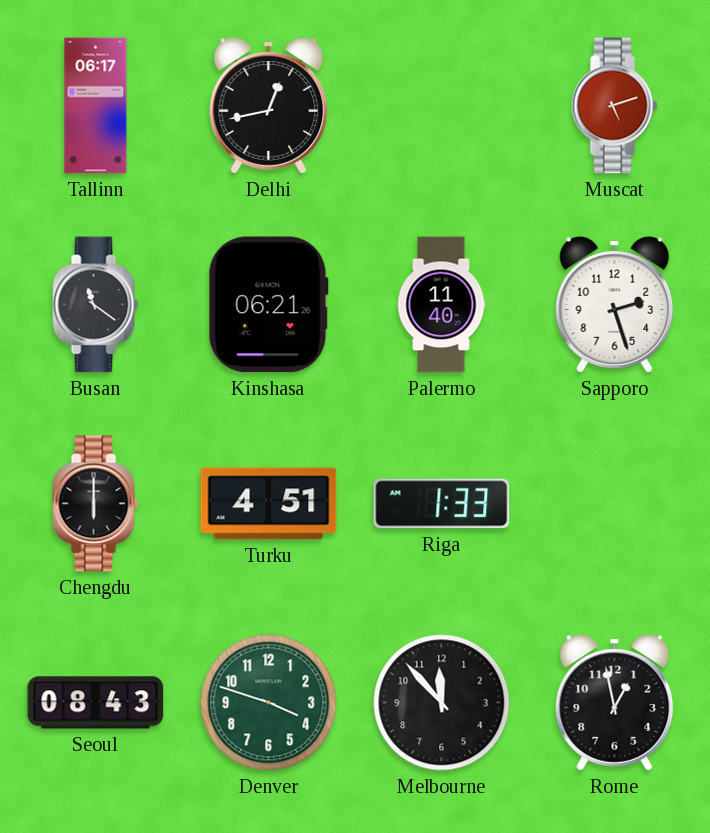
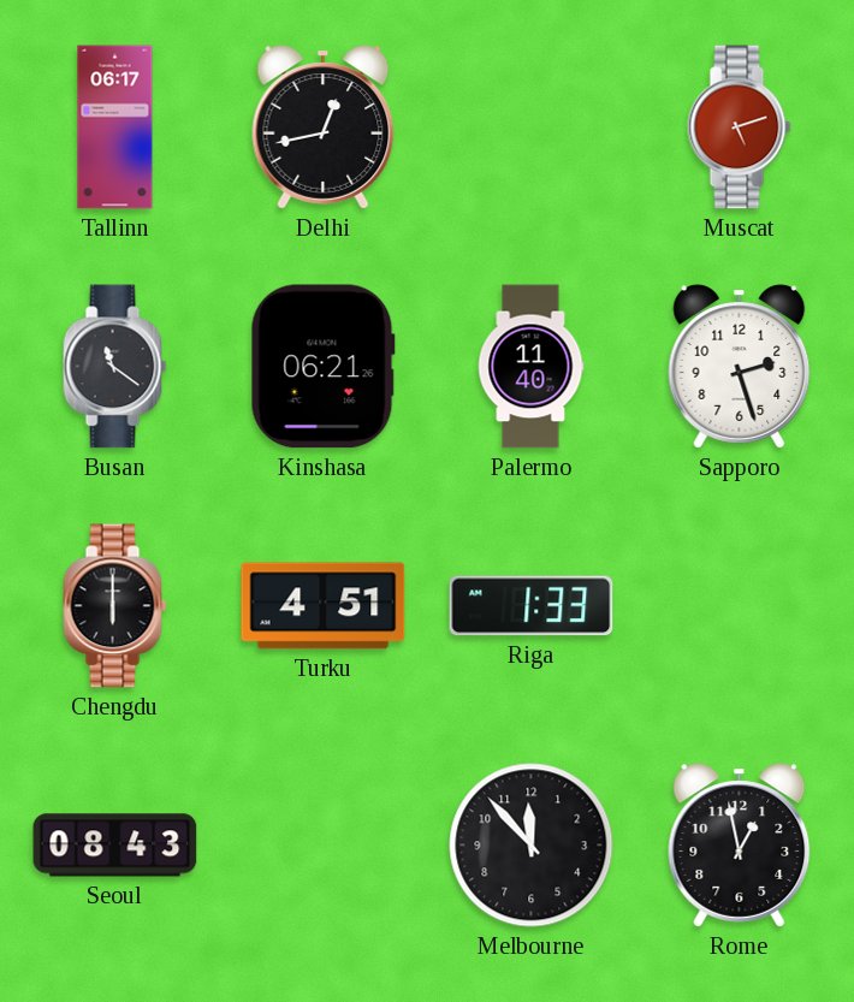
Denver: 3:48 -> none
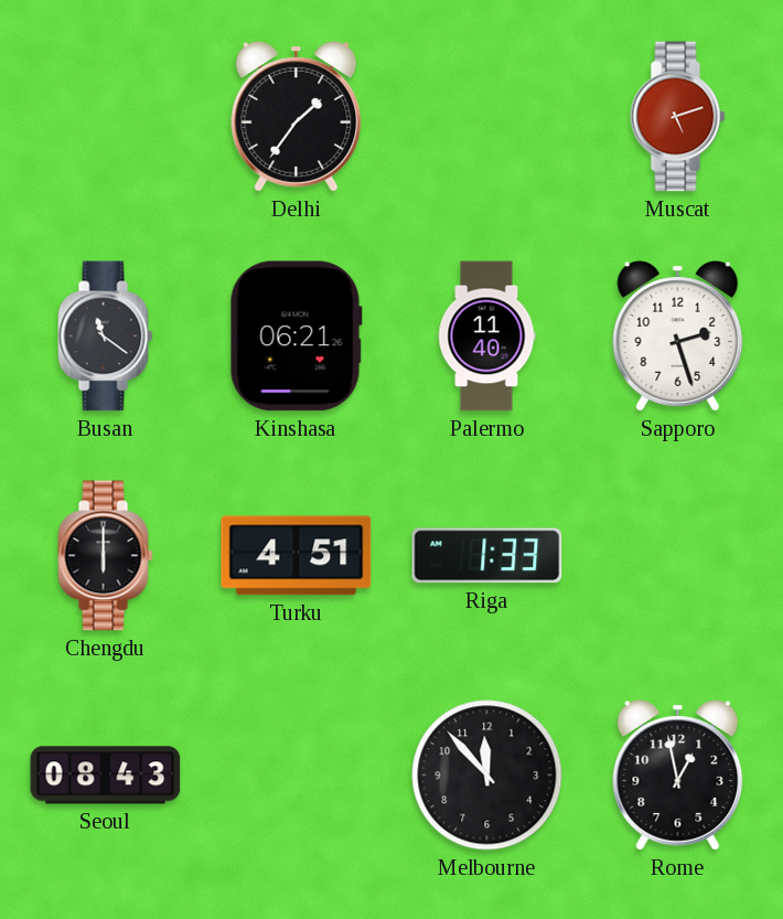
Tallinn: 06:17 -> none
Delhi: 12:43 -> 1:36
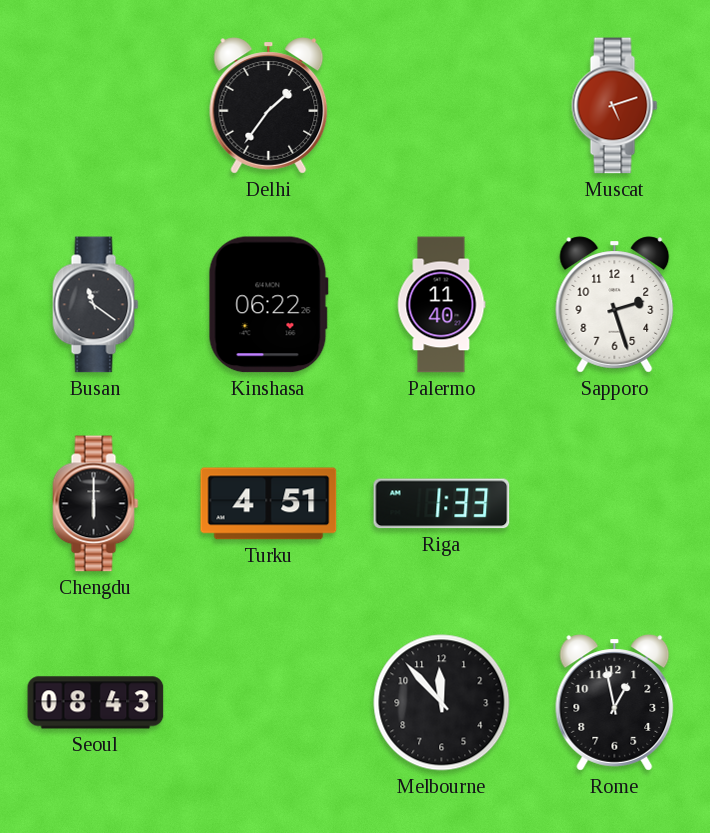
Kinshasa: 06:21 -> 06:22
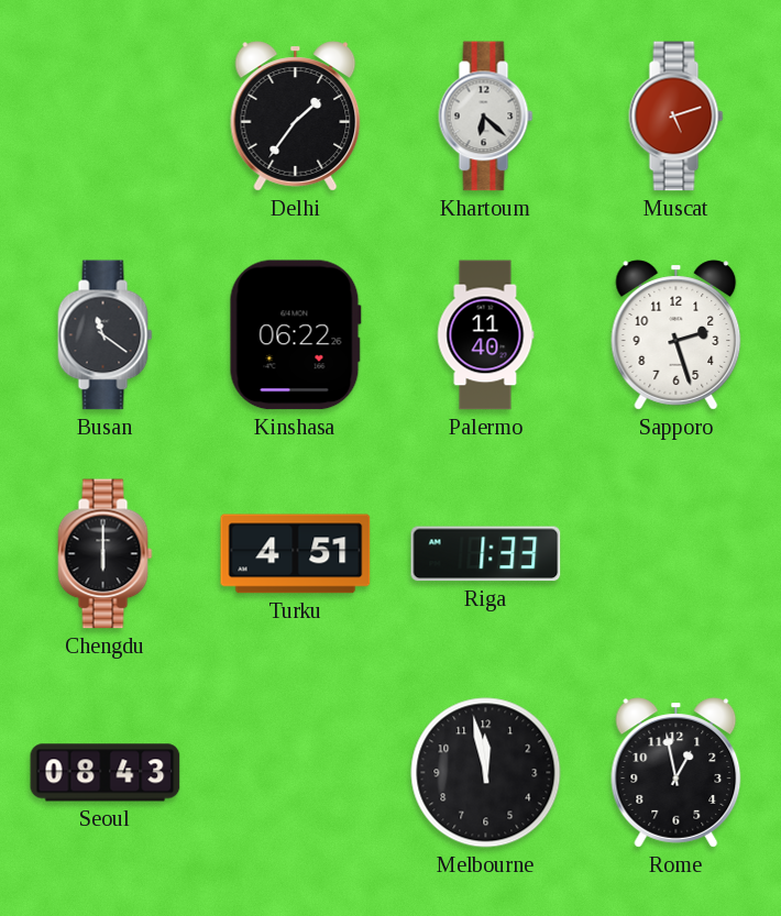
Khartoum: none -> 6:22
Melbourne: 11:53 -> 11:58
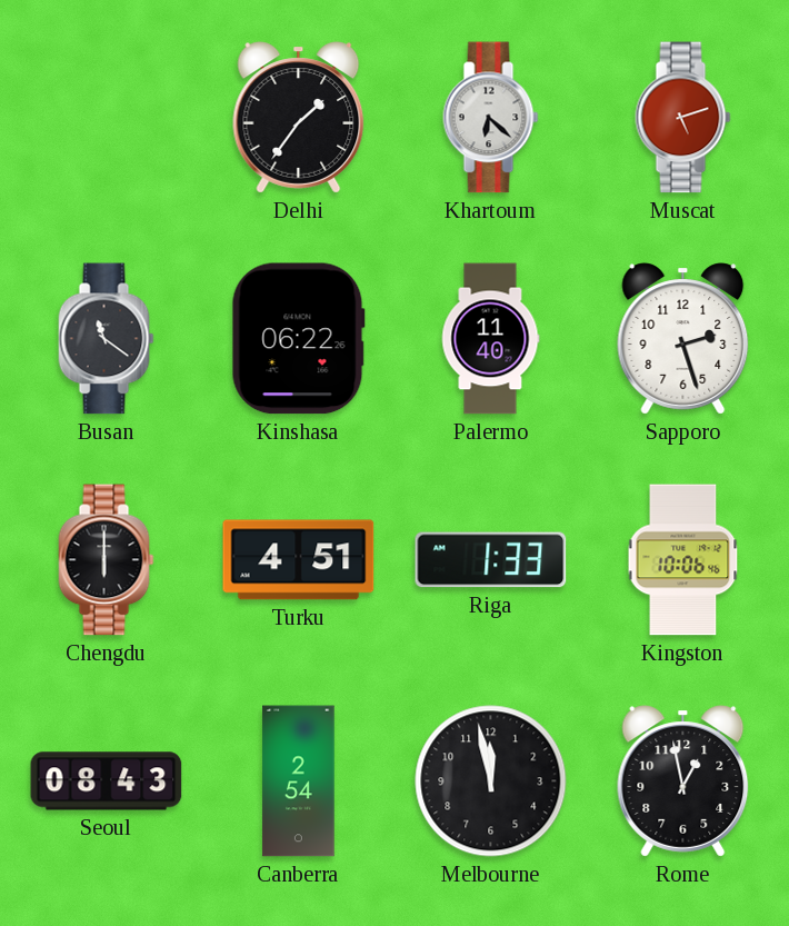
Kingston: none -> 10:06
Canberra: none -> 2:54
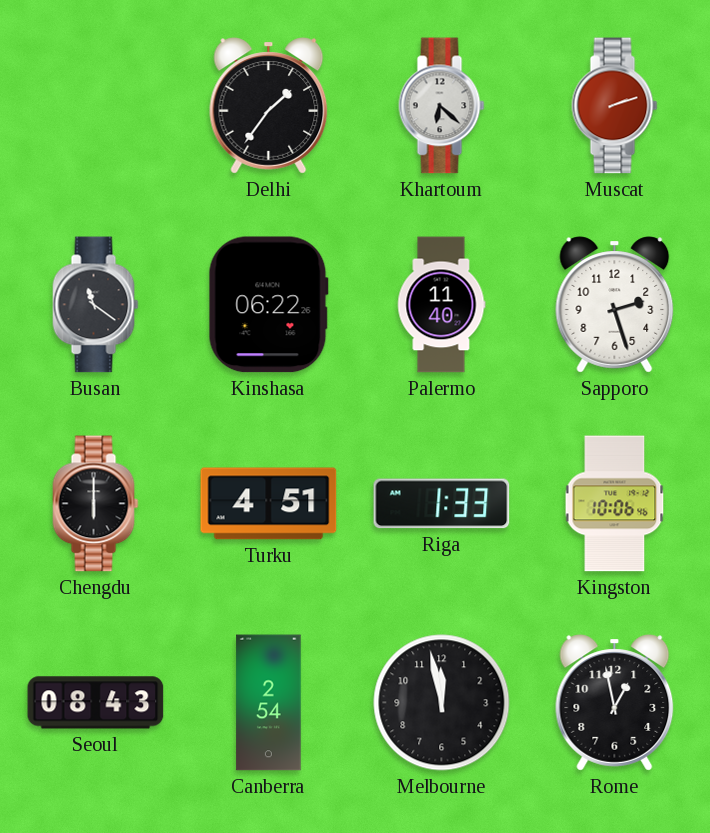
Muscat: 5:12 -> 2:12
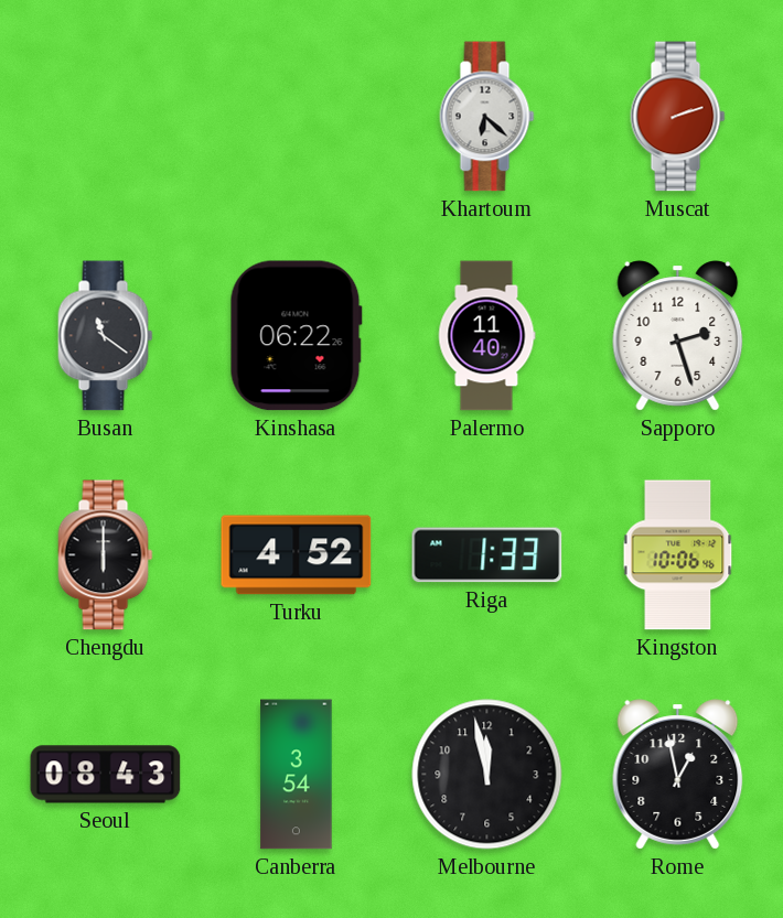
Delhi: 1:36 -> none
Turku: 4:51 -> 4:52
Canberra: 2:54 -> 3:54
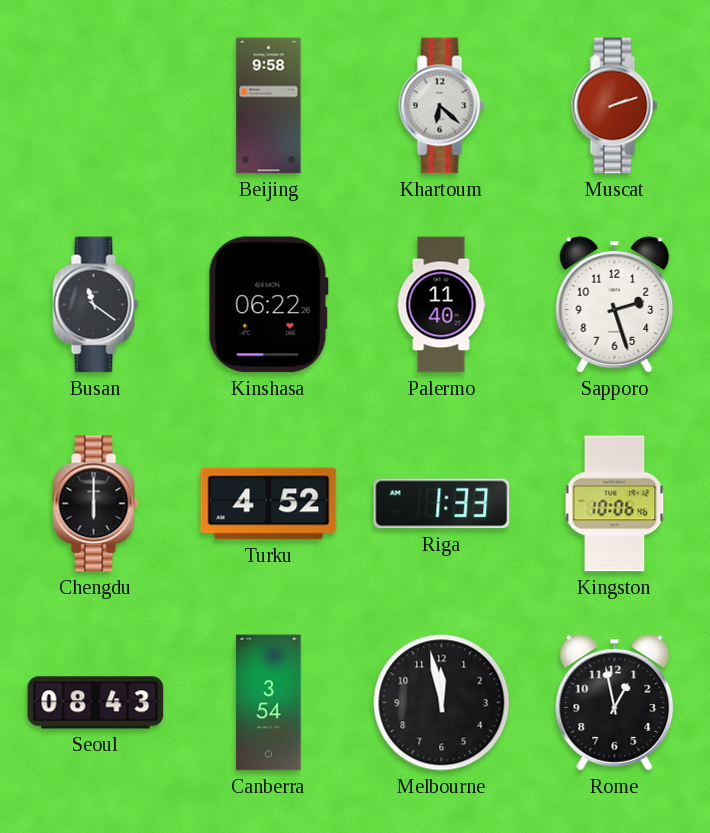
Beijing: none -> 9:58
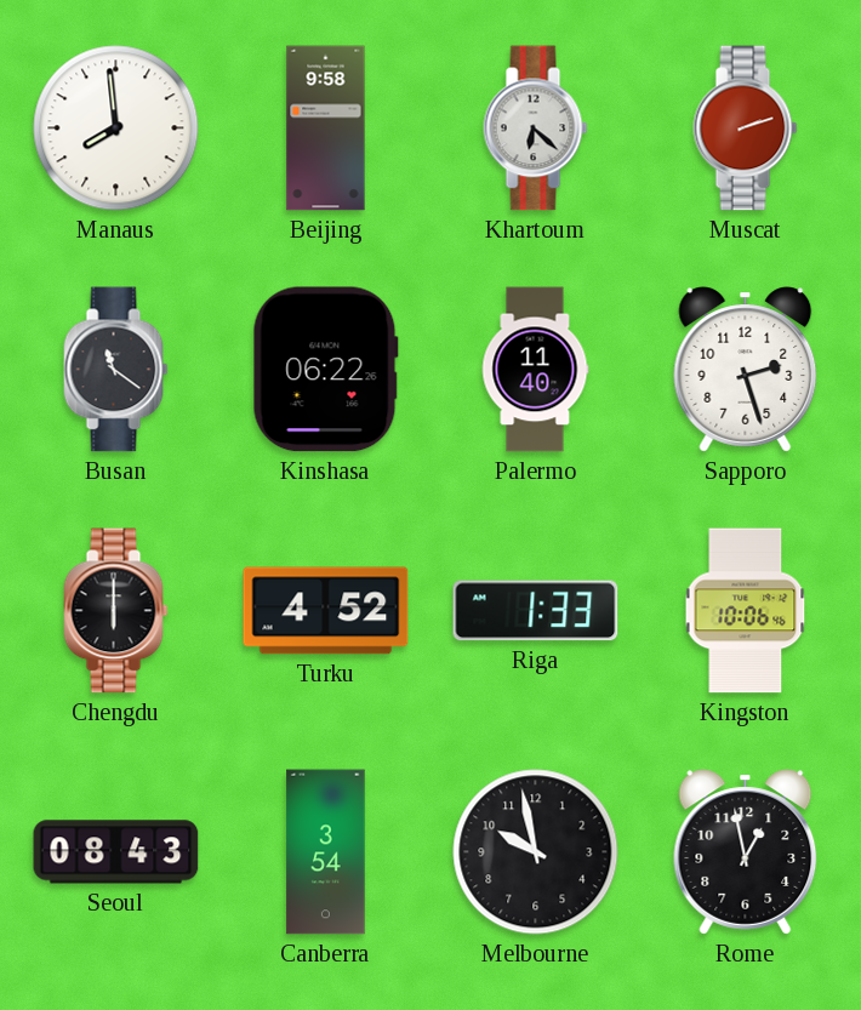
Manaus: none -> 7:59
Melbourne: 11:58 -> 9:58
